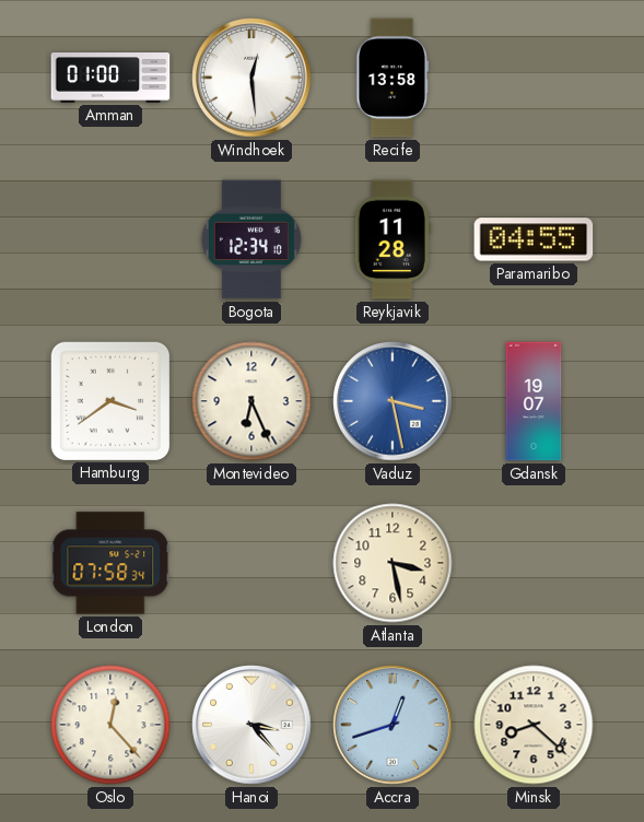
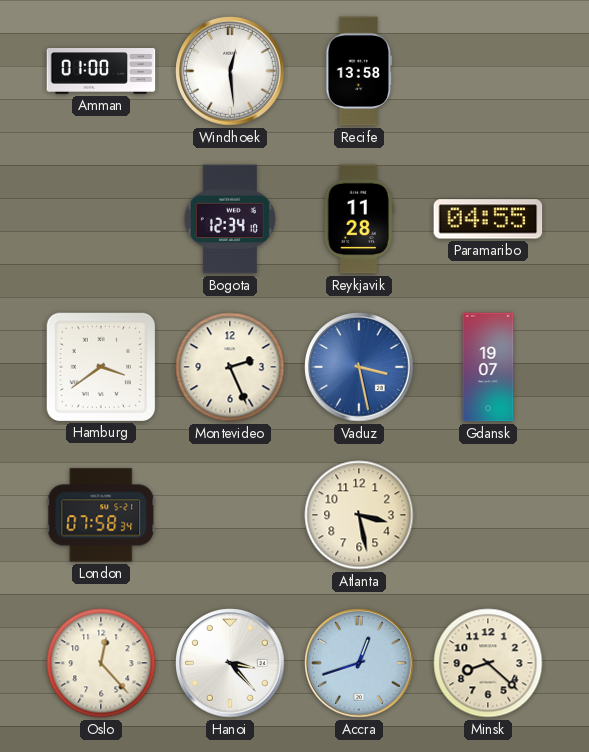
Montevideo: 6:26 -> 2:26
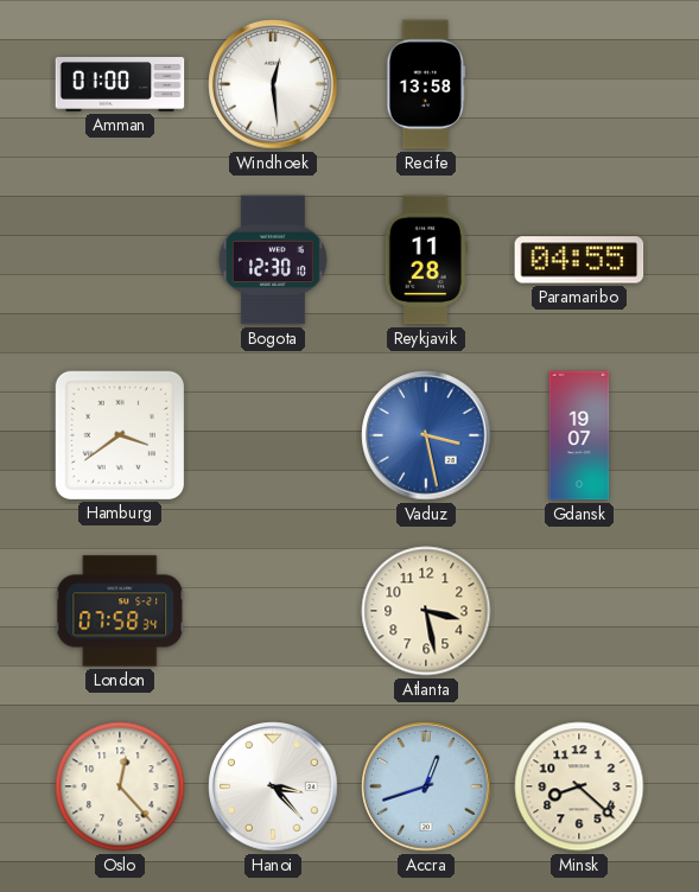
Bogota: 12:34 -> 12:30
Montevideo: 2:26 -> none
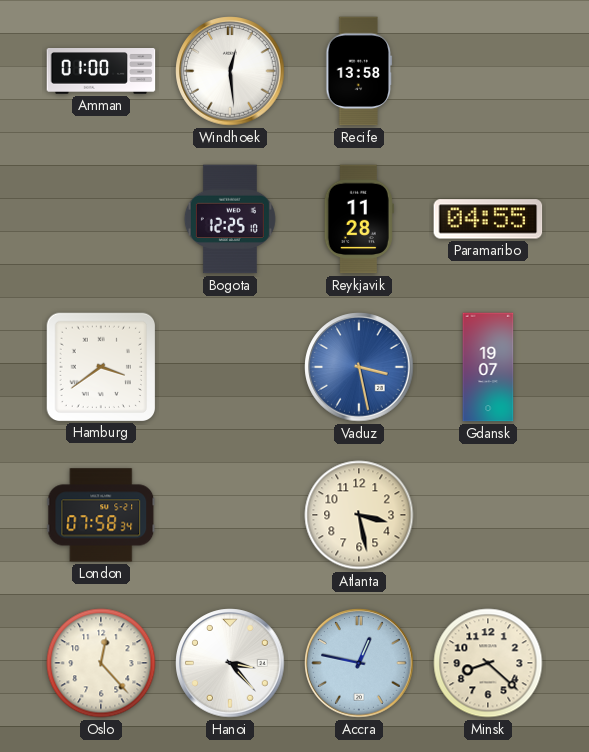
Bogota: 12:30 -> 12:25
Accra: 12:42 -> 12:47
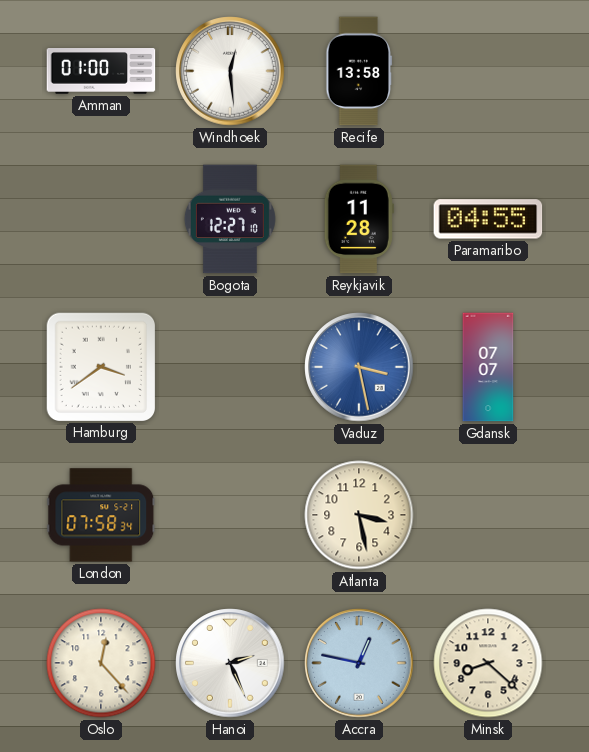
Bogota: 12:25 -> 12:27
Gdansk: 19:07 -> 07:07
Hanoi: 3:23 -> 2:26
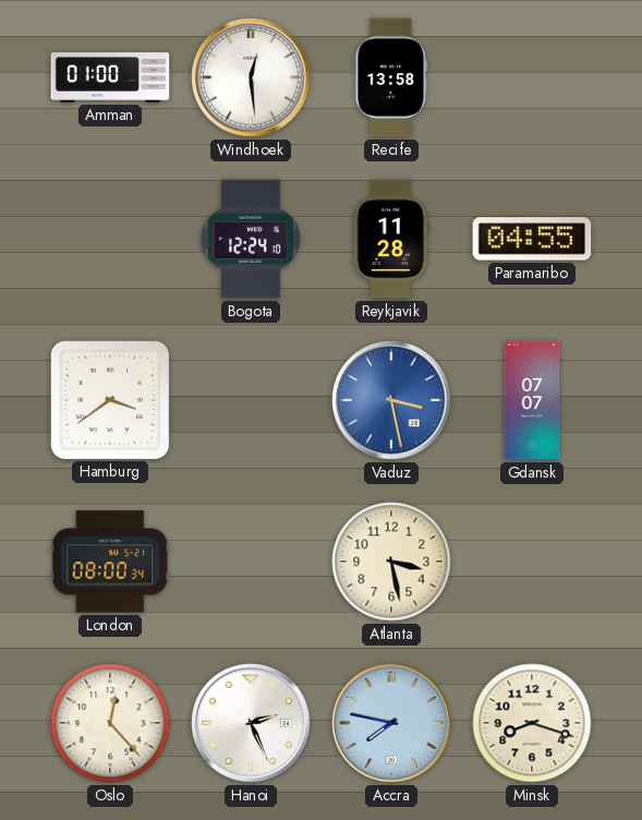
Bogota: 12:27 -> 12:24
London: 07:58 -> 08:00
Accra: 12:47 -> 7:47
Minsk: 8:22 -> 8:18
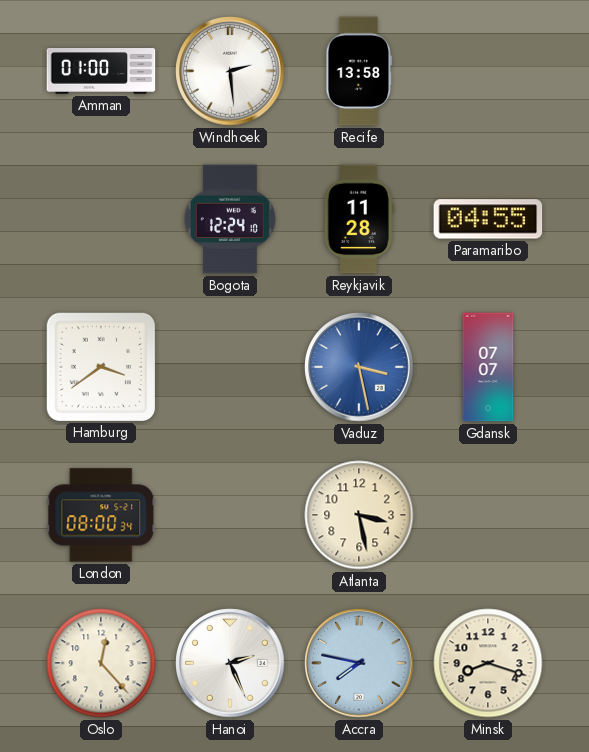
Windhoek: 12:29 -> 2:29
